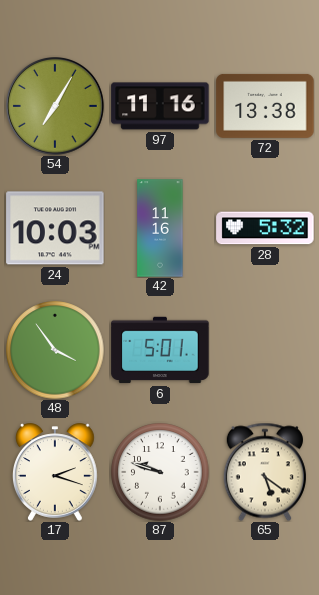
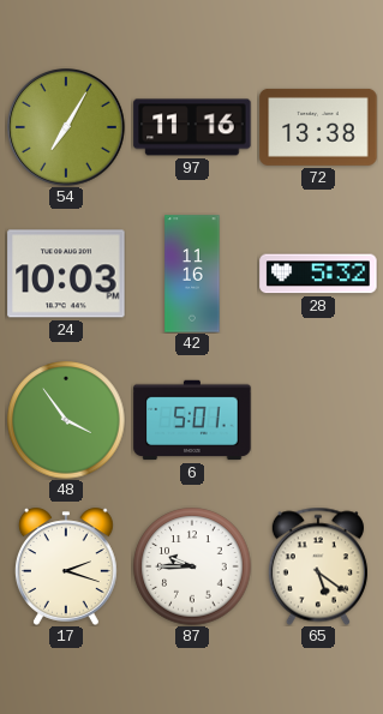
87: 9:48 -> 9:45
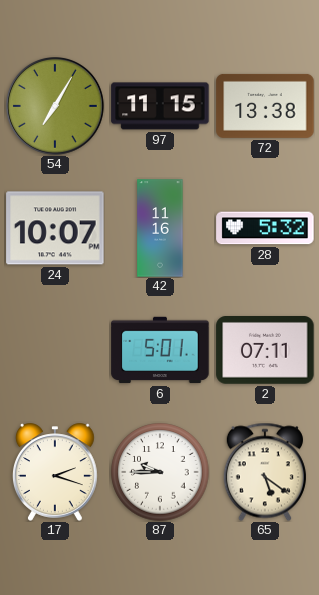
97: 11:16 -> 11:15
24: 10:03 -> 10:07
48: 3:54 -> none
2: none -> 07:11
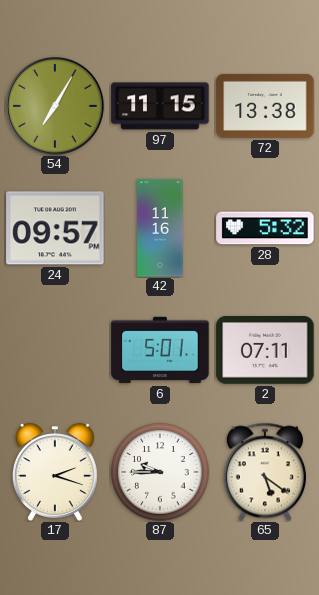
24: 10:07 -> 09:57
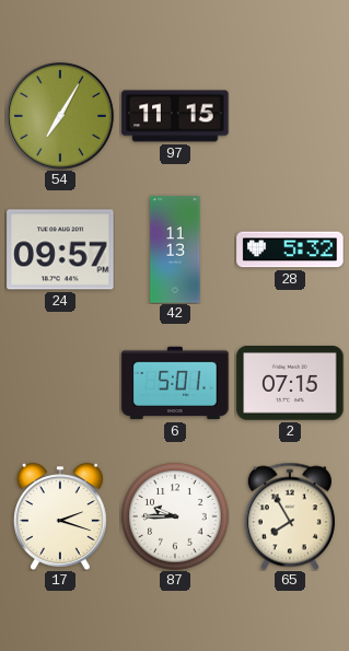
72: 13:38 -> none
42: 11:16 -> 11:13
2: 07:11 -> 07:15
65: 5:21 -> 7:55
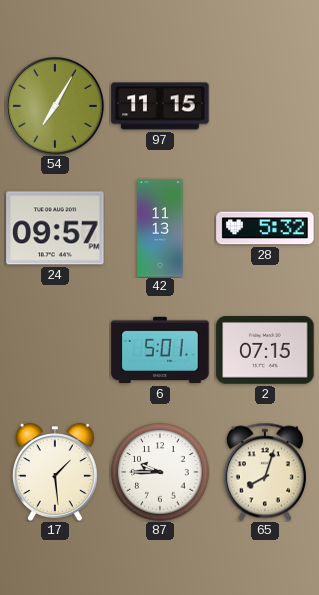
17: 2:18 -> 1:29
65: 7:55 -> 8:03
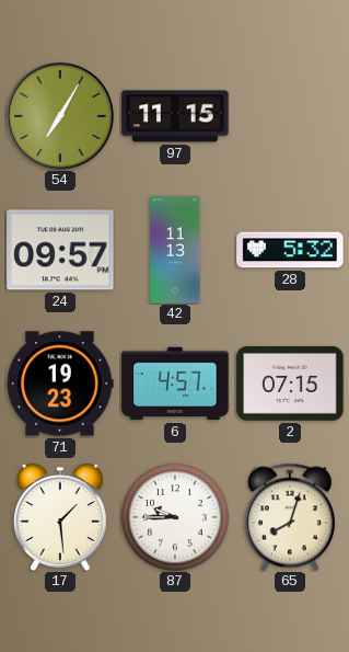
71: none -> 19:23
6: 5:01 -> 4:57
